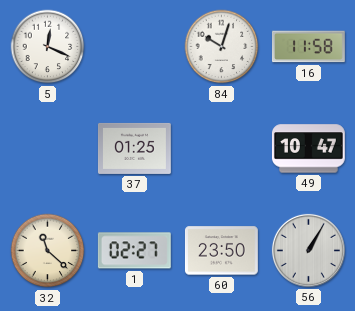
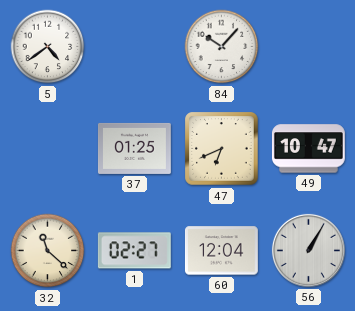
5: 12:19 -> 4:39
84: 10:03 -> 10:07
16: 11:58 -> none
47: none -> 6:41
60: 23:50 -> 12:04
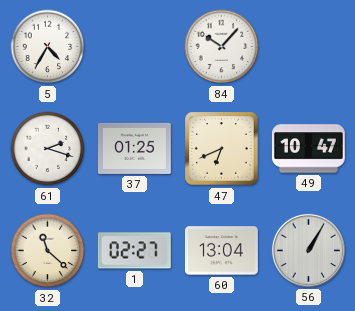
5: 4:39 -> 4:35
61: none -> 2:18
60: 12:04 -> 13:04
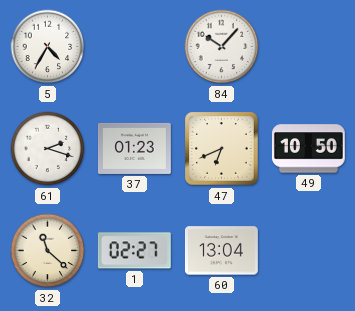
37: 01:25 -> 01:23
49: 10:47 -> 10:50
56: 1:05 -> none
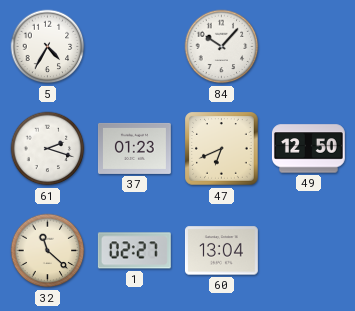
49: 10:50 -> 12:50
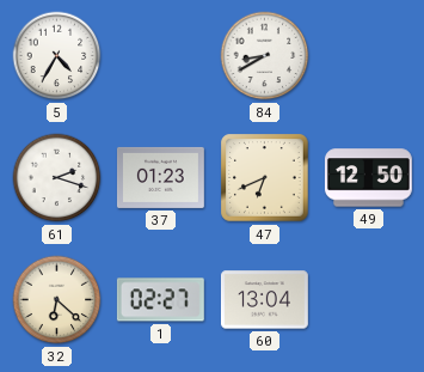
84: 10:07 -> 8:40
32: 11:22 -> 6:22
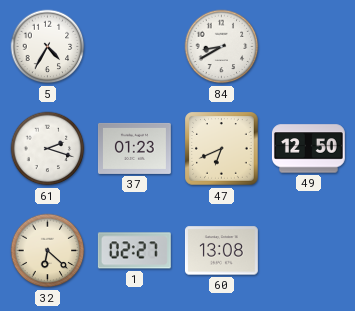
60: 13:04 -> 13:08
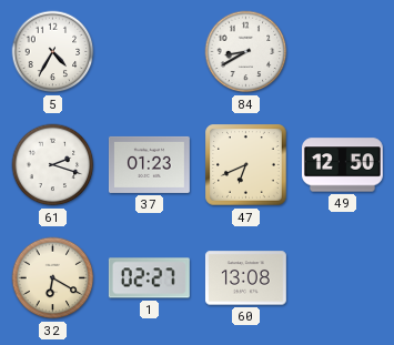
32: 6:22 -> 6:20
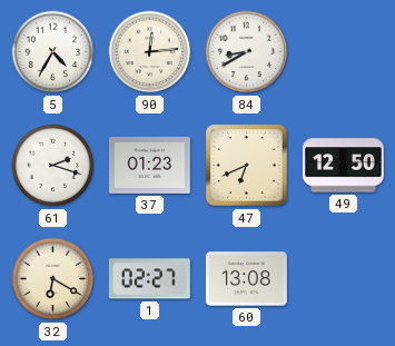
90: none -> 12:14
